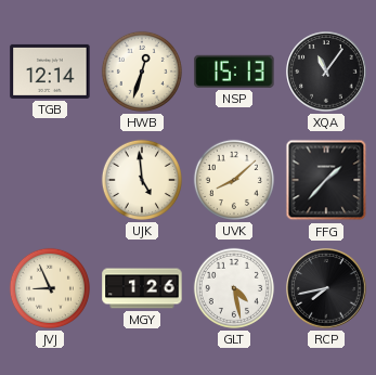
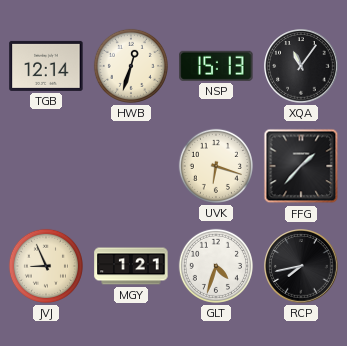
UJK: 4:59 -> none
UVK: 8:08 -> 6:18
MGY: 1:26 -> 1:21
GLT: 4:28 -> 4:33
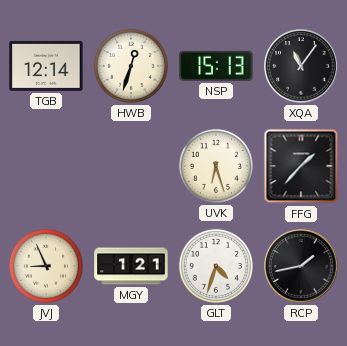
UVK: 6:18 -> 6:27
RCP: 7:43 -> 1:43
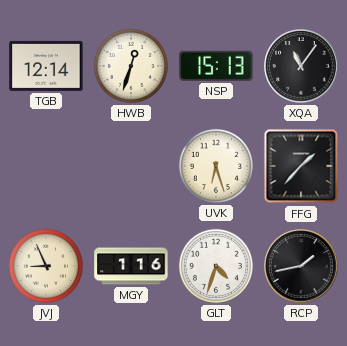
MGY: 1:21 -> 1:16
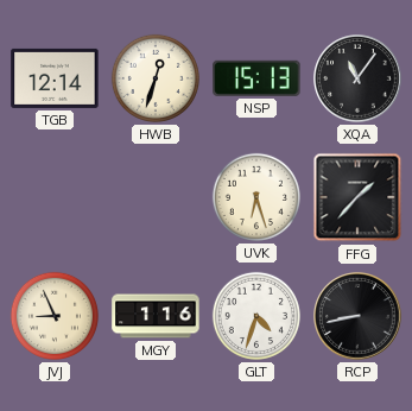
RCP: 1:43 -> 8:43
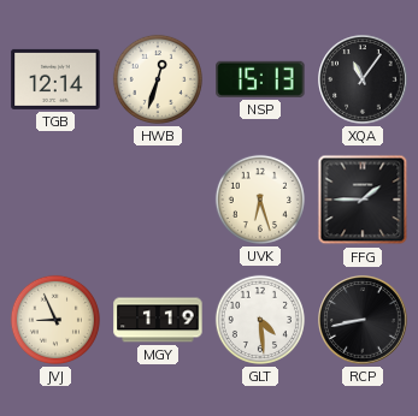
FFG: 1:37 -> 1:45
MGY: 1:16 -> 1:19
GLT: 4:33 -> 4:29
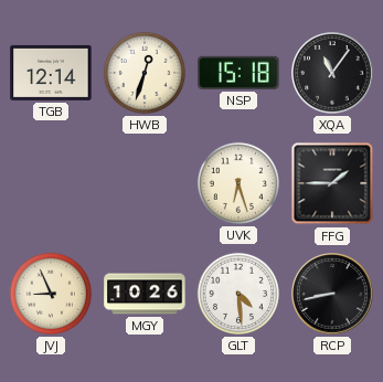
NSP: 15:13 -> 15:18
MGY: 1:19 -> 10:26
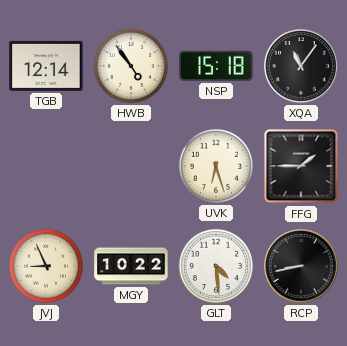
HWB: 12:33 -> 4:54
MGY: 10:26 -> 10:22
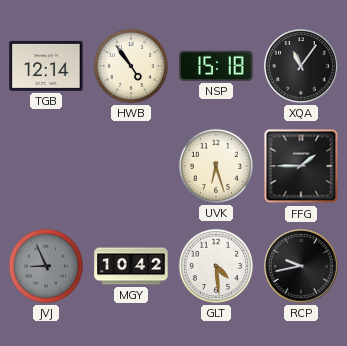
JVJ dial: cream -> grey
MGY: 10:22 -> 10:42
RCP: 8:43 -> 9:43
